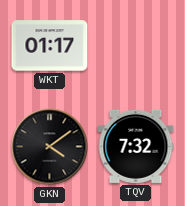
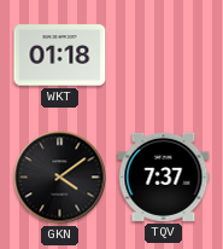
WKT: 01:17 -> 01:18
TQV: 7:32 -> 7:37
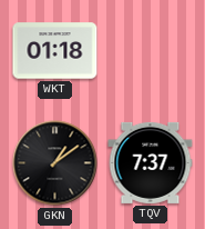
GKN: 4:09 -> 1:09
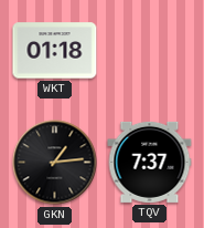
GKN: 1:09 -> 1:14
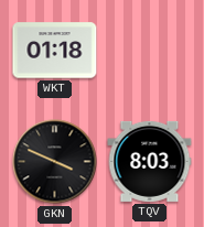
GKN: 1:14 -> 3:49
TQV: 7:37 -> 8:03
